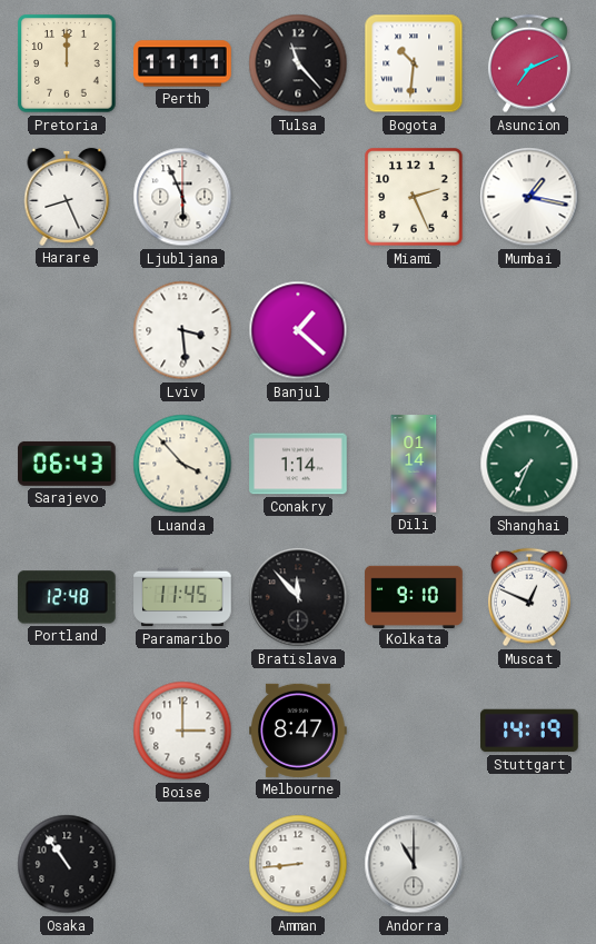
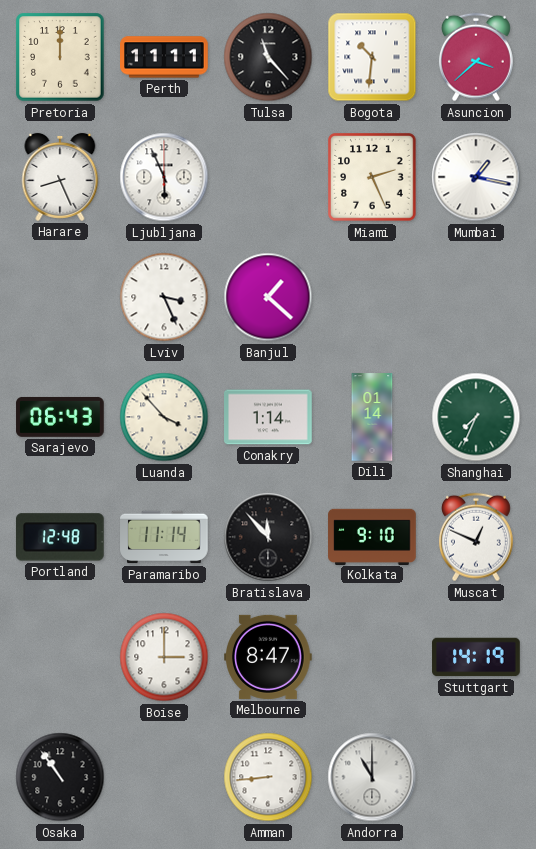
Asuncion: 7:11 -> 3:38
Lviv: 3:29 -> 3:26
Paramaribo: 11:45 -> 11:14
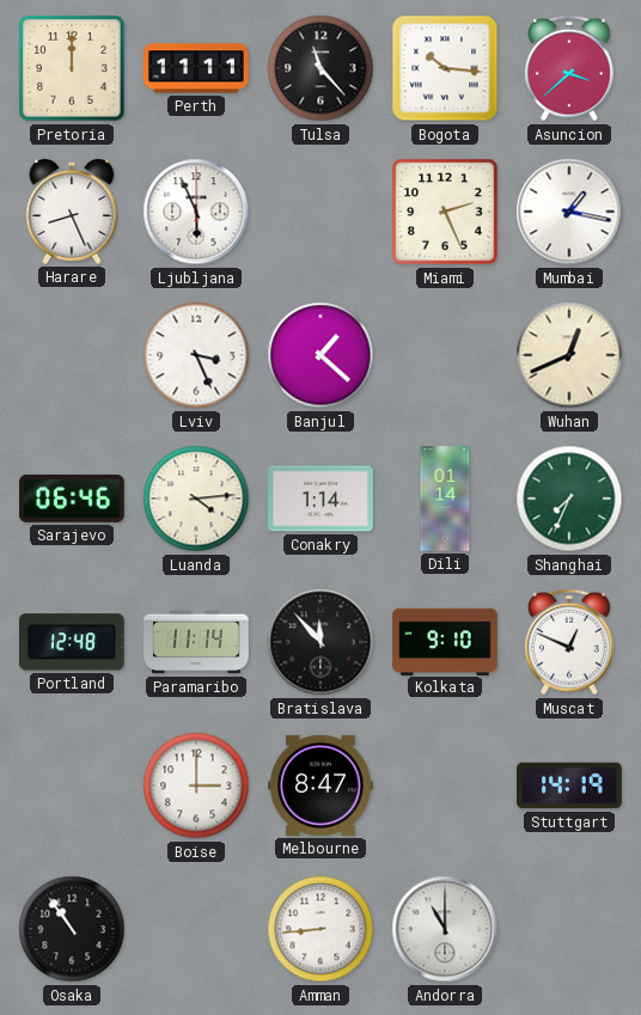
Bogota: 10:31 -> 10:16
Wuhan: none -> 12:41
Sarajevo: 06:43 -> 06:46
Luanda: 3:53 -> 4:14
